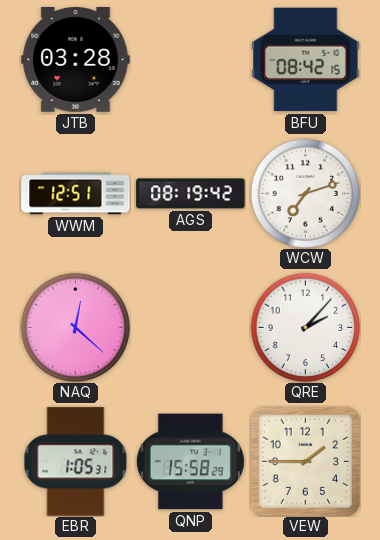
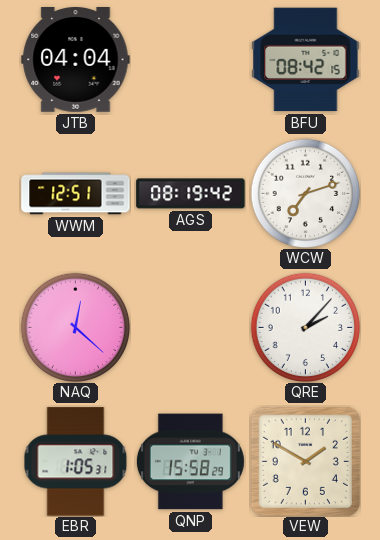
JTB: 03:28 -> 04:04
VEW: 1:45 -> 1:50
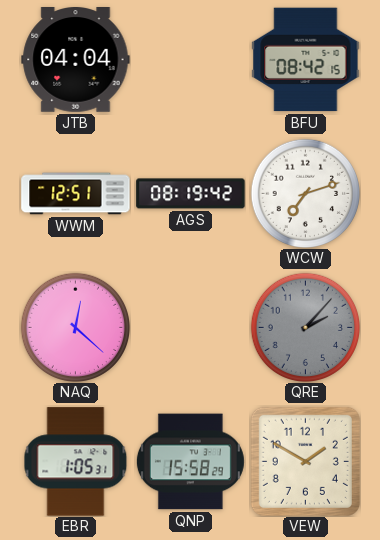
QRE dial: white -> grey
